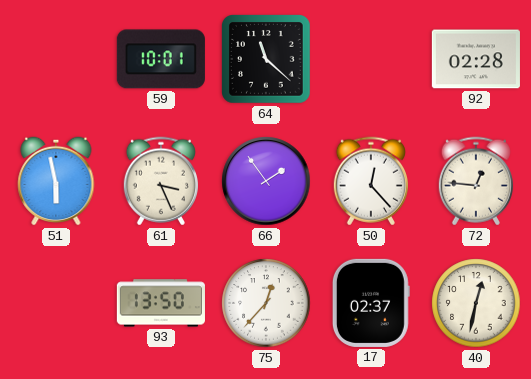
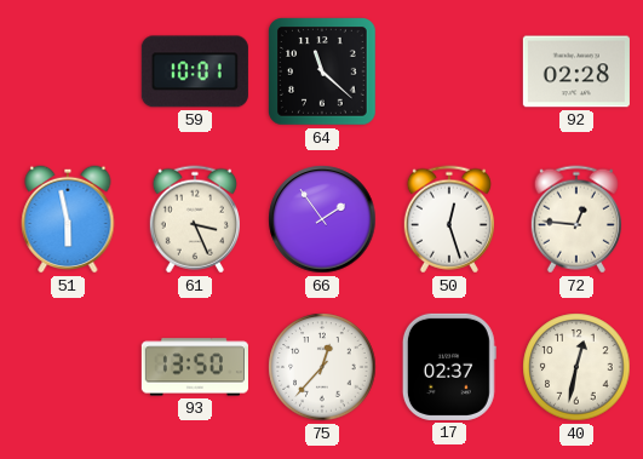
50: 12:23 -> 12:27
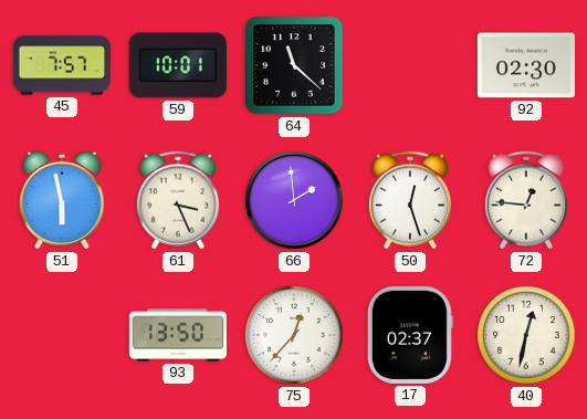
45: none -> 7:57
92: 02:28 -> 02:30
66: 1:54 -> 1:59
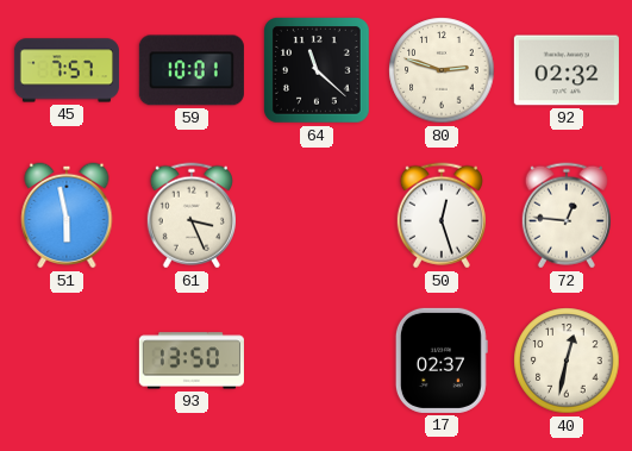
80: none -> 2:48
92: 02:30 -> 02:32
66: 1:59 -> none
75: 12:37 -> none
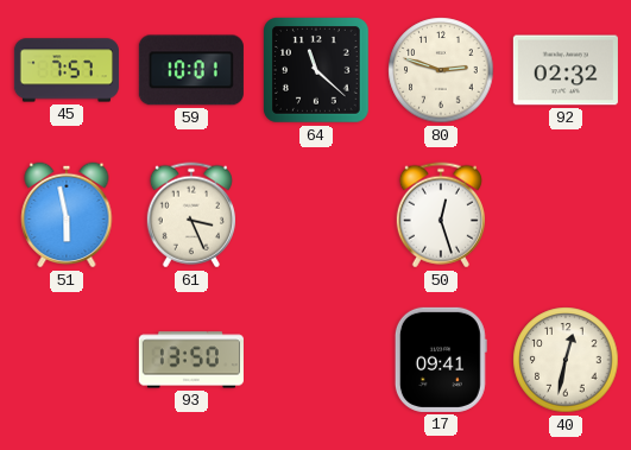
72: 12:46 -> none
17: 02:37 -> 09:41
